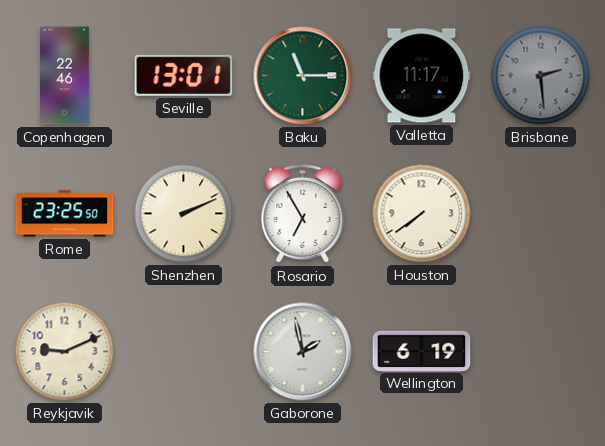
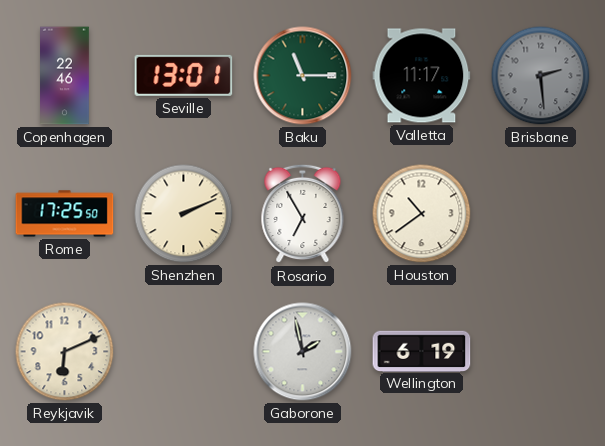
Rome: 23:25 -> 17:25
Houston: 7:39 -> 10:39
Reykjavik: 9:11 -> 6:11
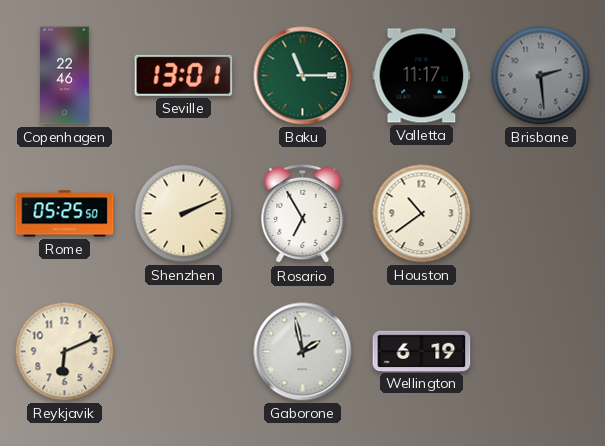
Rome: 17:25 -> 05:25
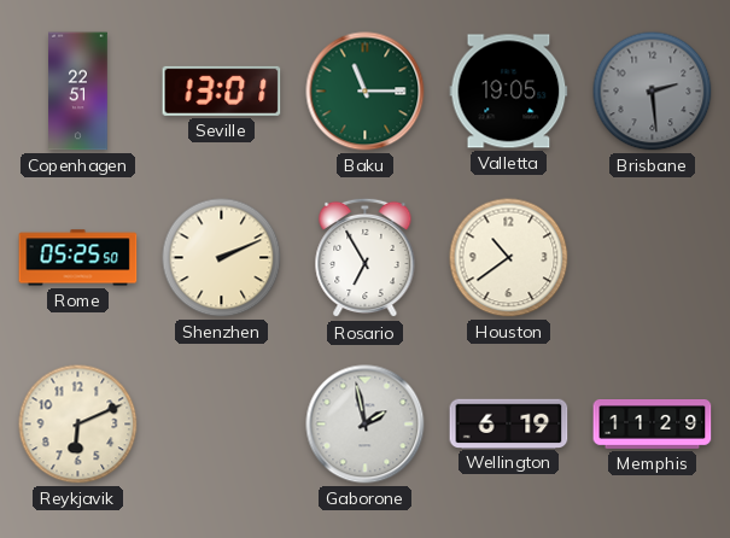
Copenhagen: 22:46 -> 22:51
Valletta: 11:17 -> 19:05
Memphis: none -> 11:29
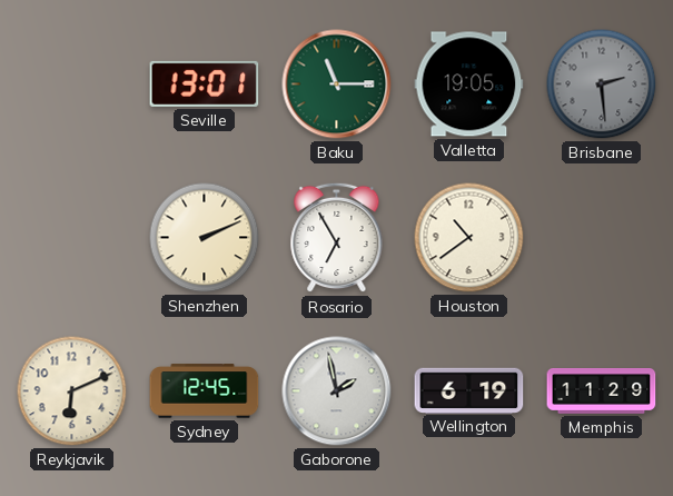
Copenhagen: 22:51 -> none
Rome: 05:25 -> none
Sydney: none -> 12:45
